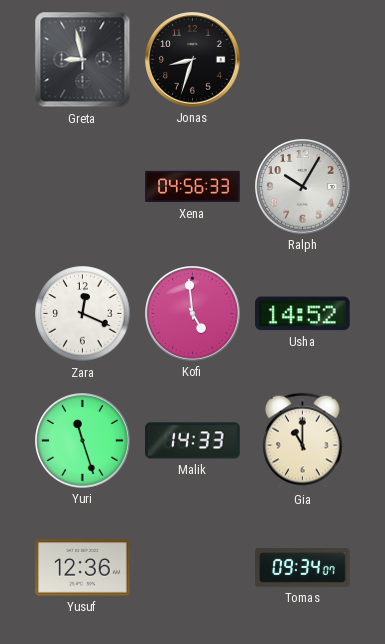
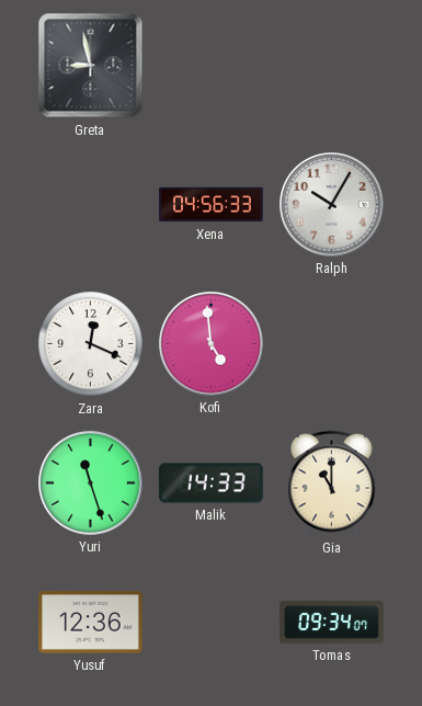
Jonas: 8:33 -> none
Usha: 14:52 -> none
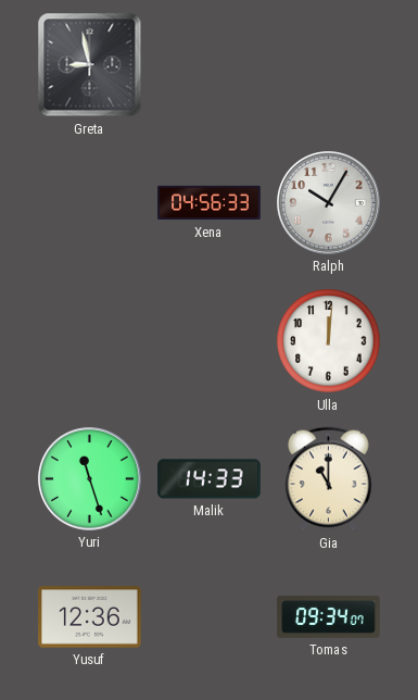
Zara: 12:19 -> none
Kofi: 4:59 -> none
Ulla: none -> 12:01
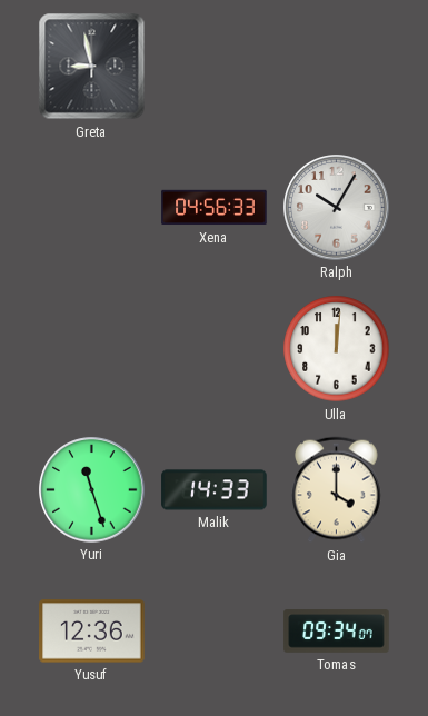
Gia: 11:00 -> 4:00
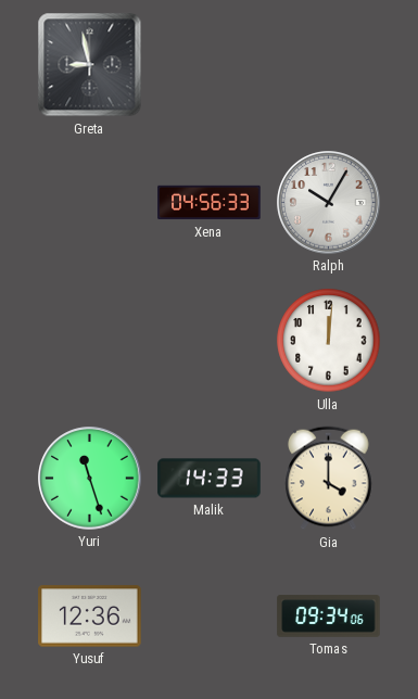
Tomas: 09:34:07 -> 09:34:06
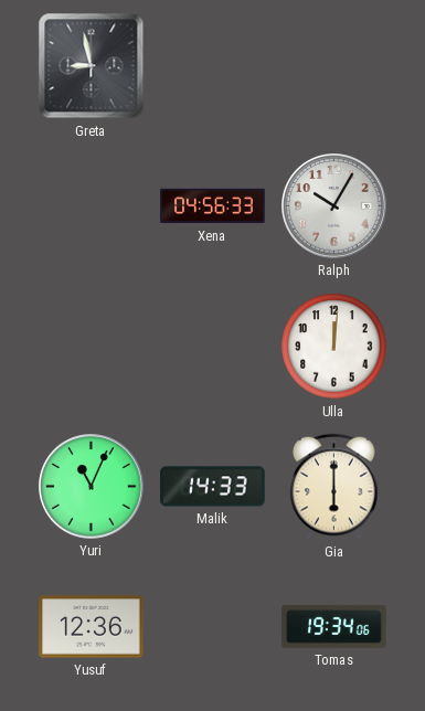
Yuri: 11:27 -> 11:04
Gia: 4:00 -> 6:00
Tomas: 09:34 -> 19:34
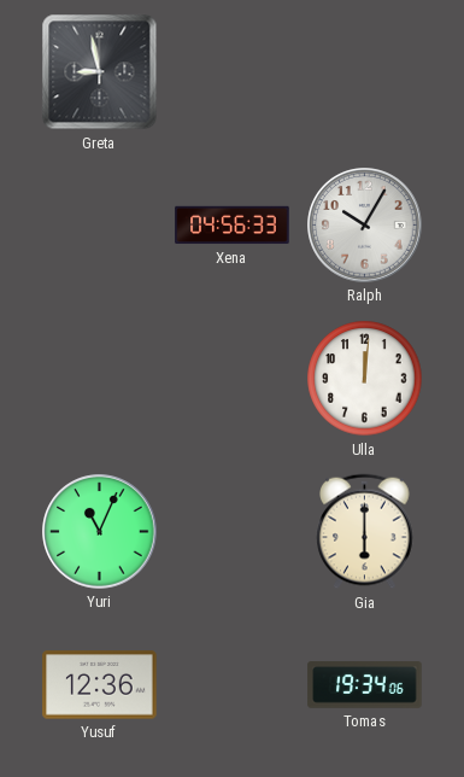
Malik: 14:33 -> none
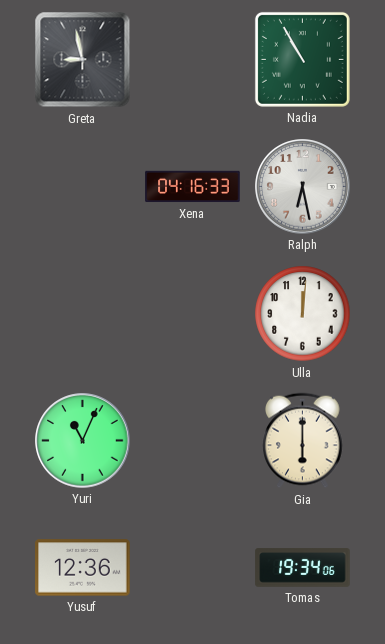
Nadia: none -> 10:55
Xena: 04:56 -> 04:16
Ralph: 10:05 -> 6:28
